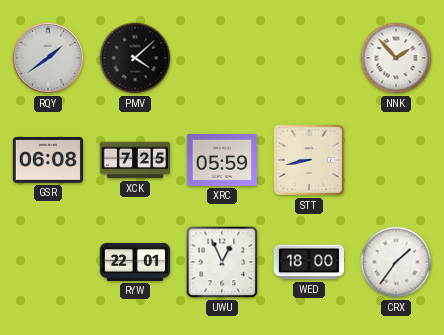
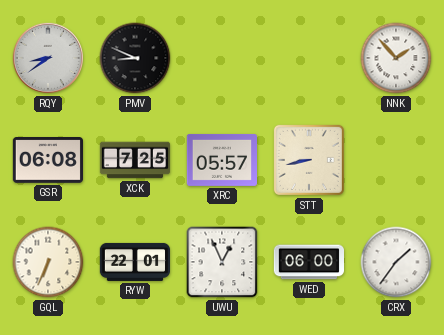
RQY: 1:39 -> 8:39
PMV: 4:08 -> 8:49
XRC: 05:59 -> 05:57
GQL: none -> 6:34
WED: 18:00 -> 06:00
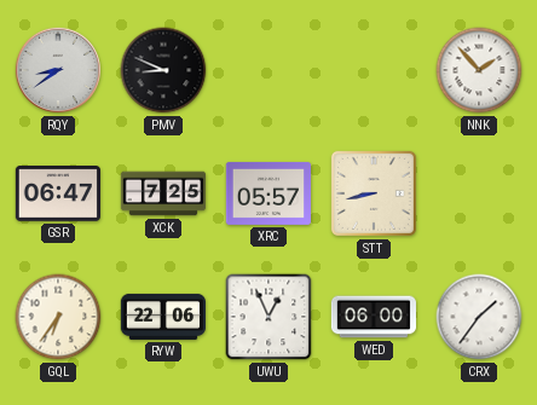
GSR: 06:08 -> 06:47
GQL: 6:34 -> 6:36
RYW: 22:01 -> 22:06
